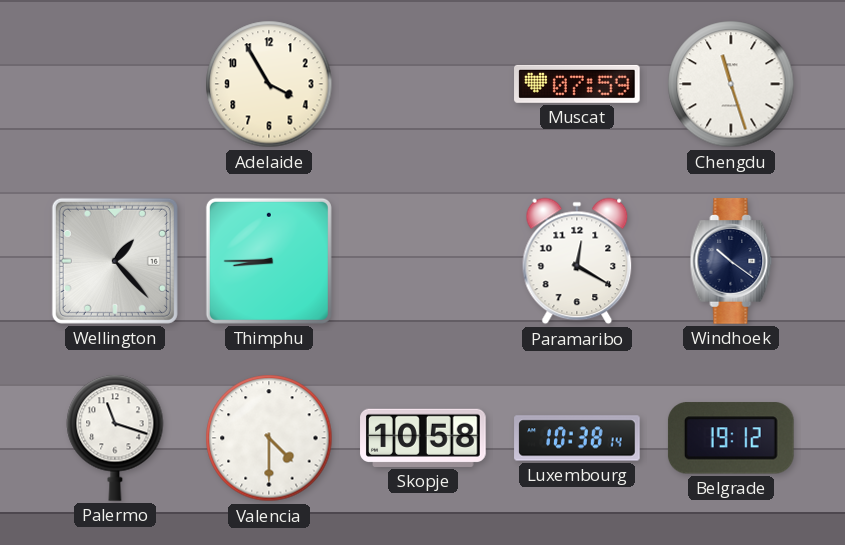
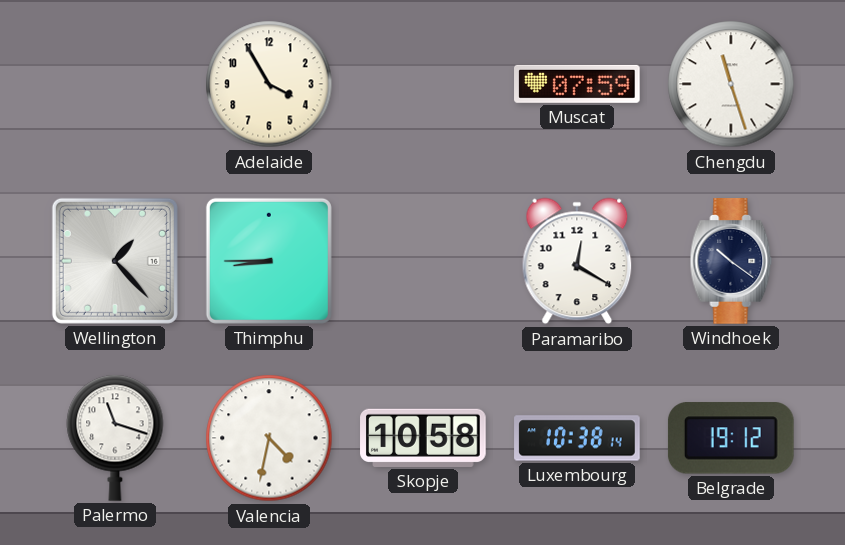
Valencia: 4:30 -> 4:32
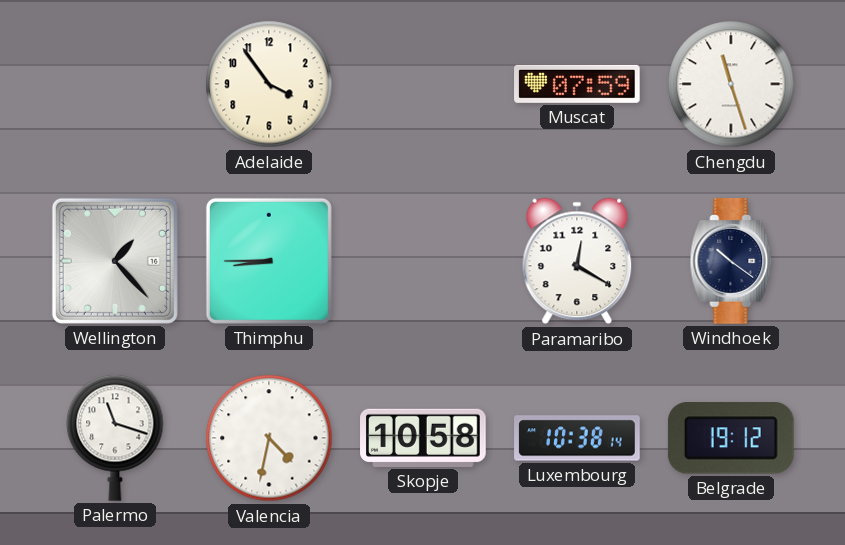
Adelaide: 3:55 -> 3:54
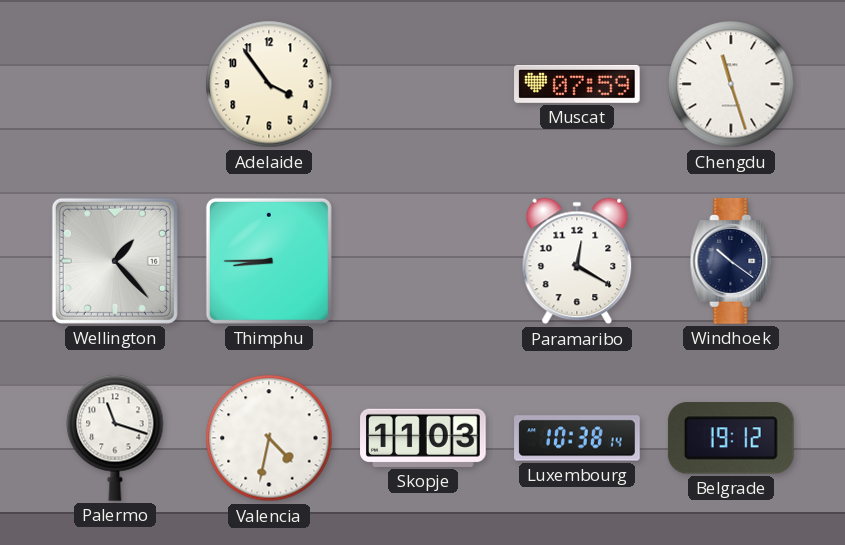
Skopje: 10:58 -> 11:03
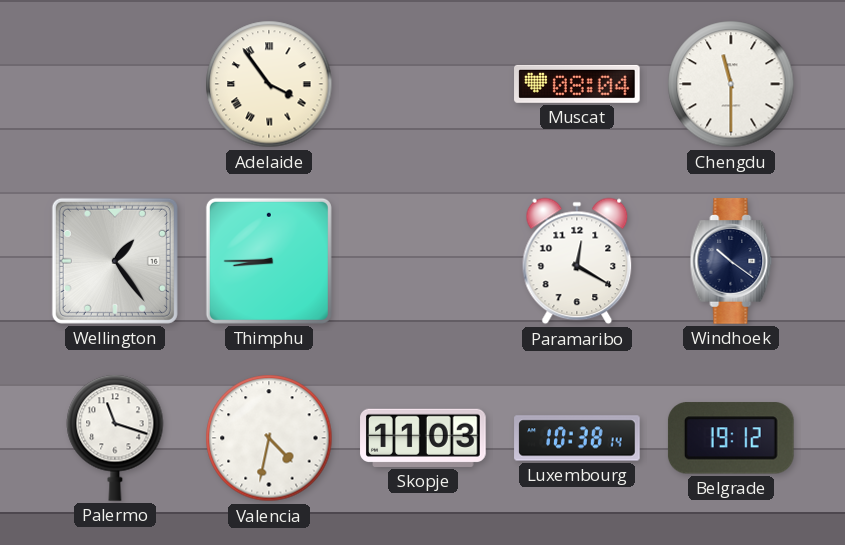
Adelaide numerals: Arabic -> Roman
Muscat: 07:59 -> 08:04
Chengdu: 11:27 -> 11:30
Wellington: 1:23 -> 1:24
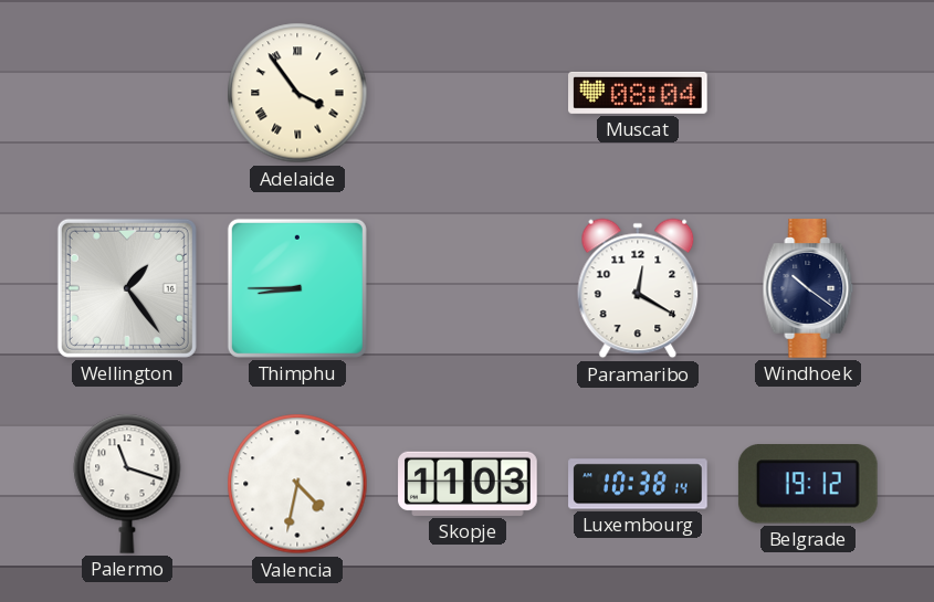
Chengdu: 11:30 -> none
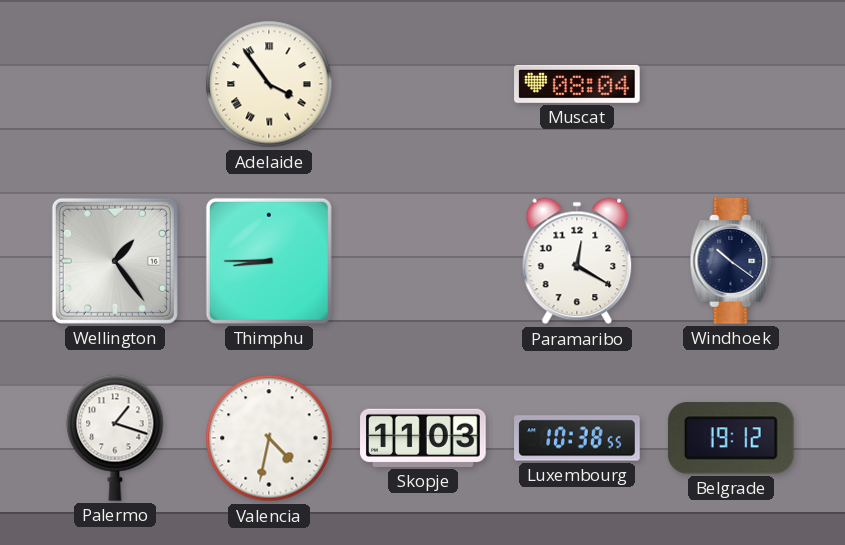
Palermo: 11:18 -> 1:18
Luxembourg: 10:38:14 -> 10:38:55
